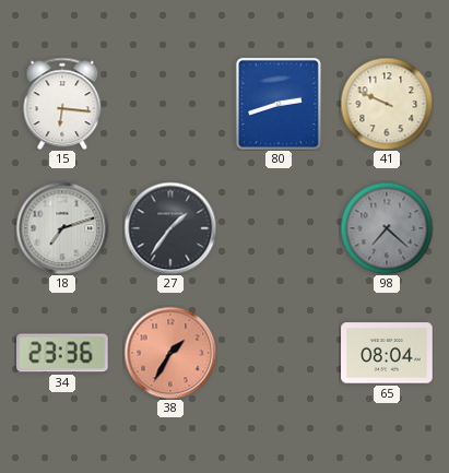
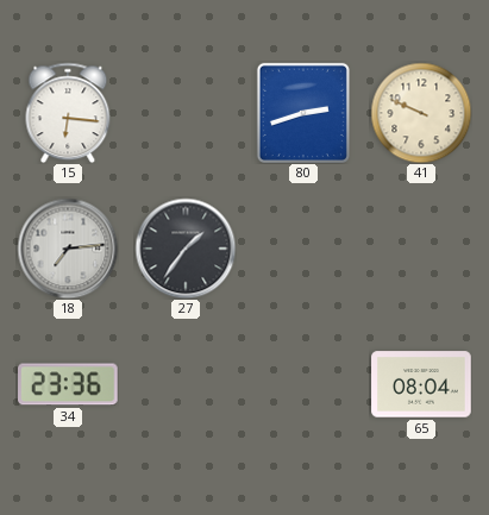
18: 7:12 -> 7:14
98: 7:22 -> none
38: 1:35 -> none
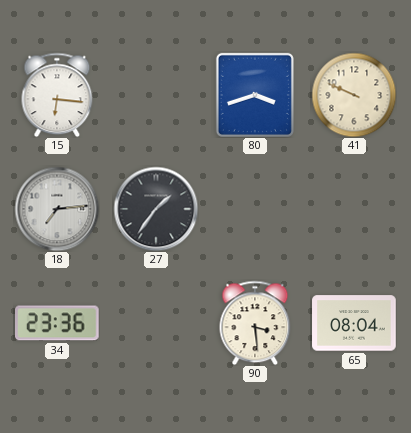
80: 2:42 -> 3:42
90: none -> 3:29
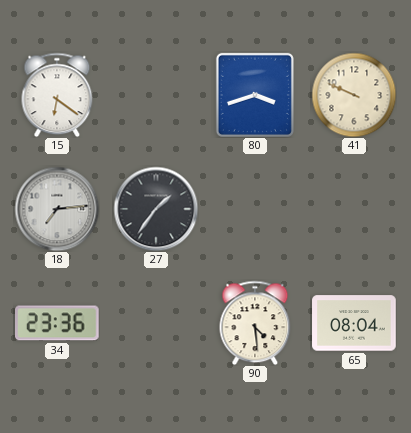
15: 6:16 -> 6:21
90: 3:29 -> 4:29
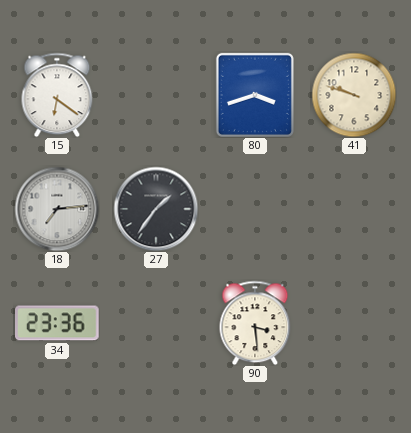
41: 9:49 -> 9:48
90: 4:29 -> 3:29
65: 08:04 -> none
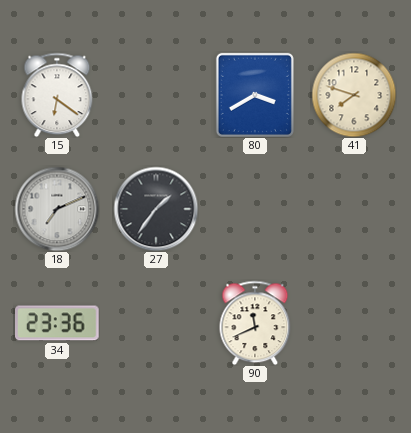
80: 3:42 -> 3:40
41: 9:48 -> 7:48
18: 7:14 -> 7:11
90: 3:29 -> 11:41
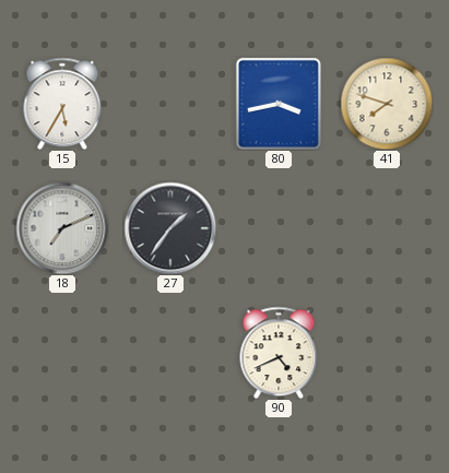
15: 6:21 -> 5:35
80: 3:40 -> 3:43
34: 23:36 -> none
90: 11:41 -> 4:41
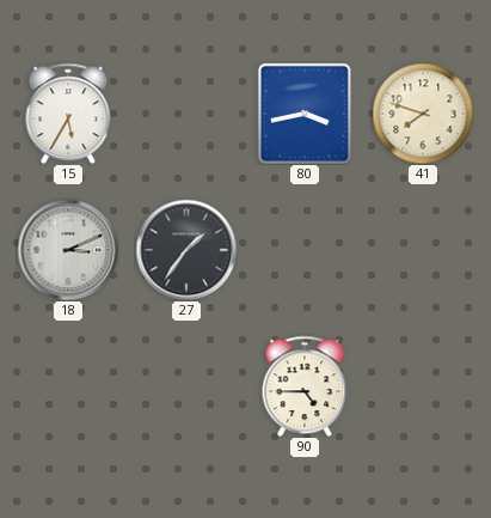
18: 7:11 -> 3:11
90: 4:41 -> 4:45
